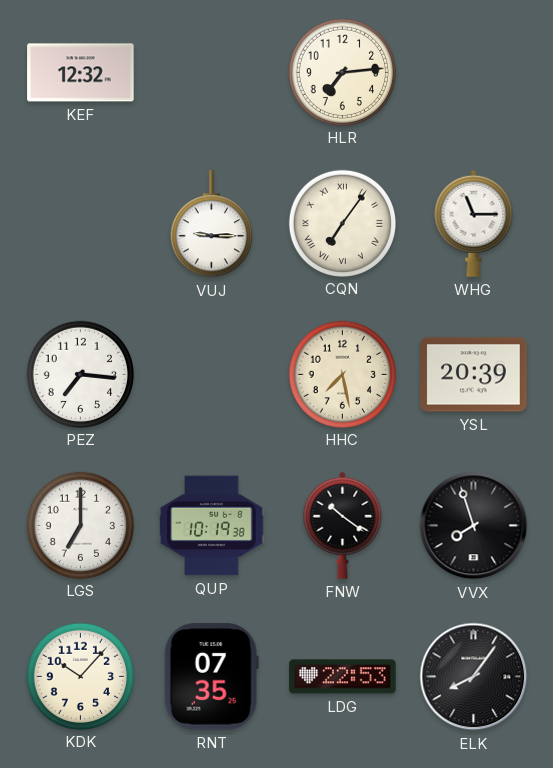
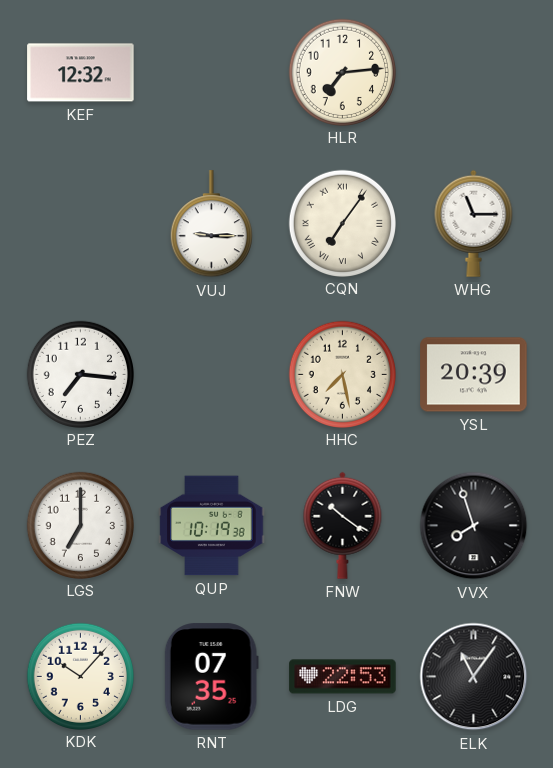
ELK: 8:06 -> 11:06
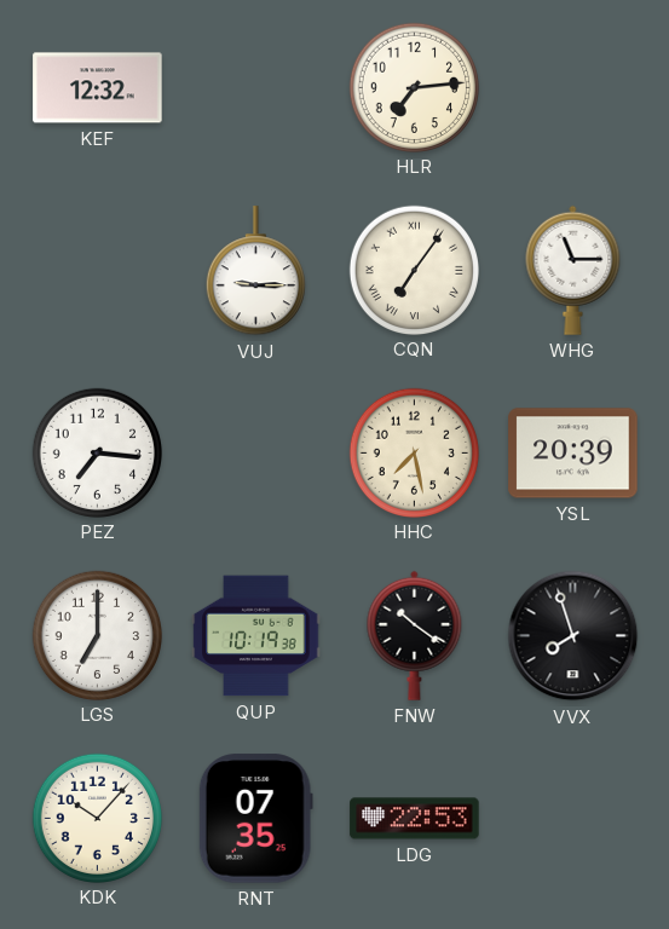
ELK: 11:06 -> none
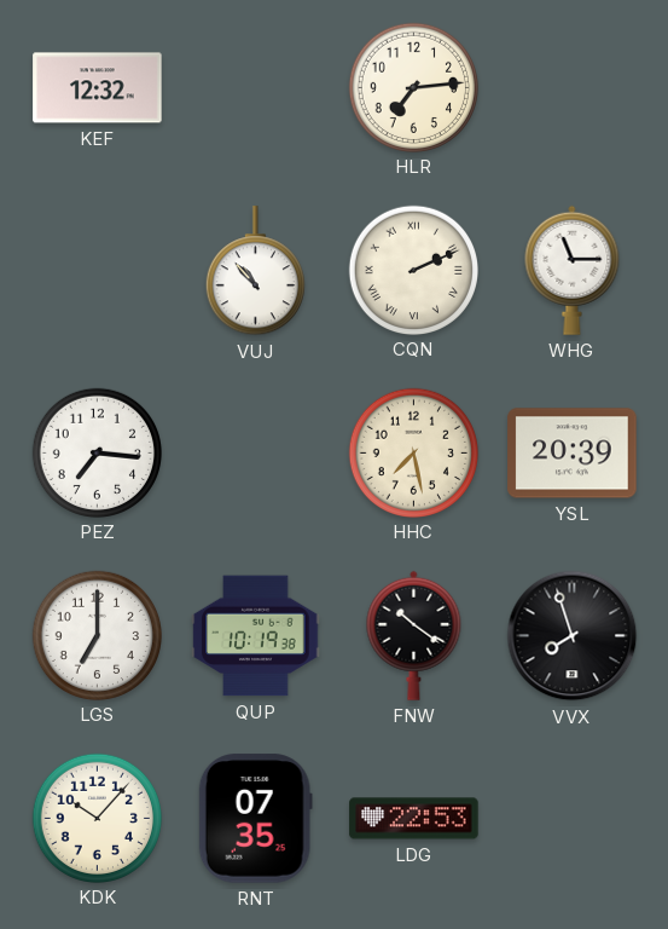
VUJ: 9:15 -> 10:53
CQN: 7:06 -> 2:11
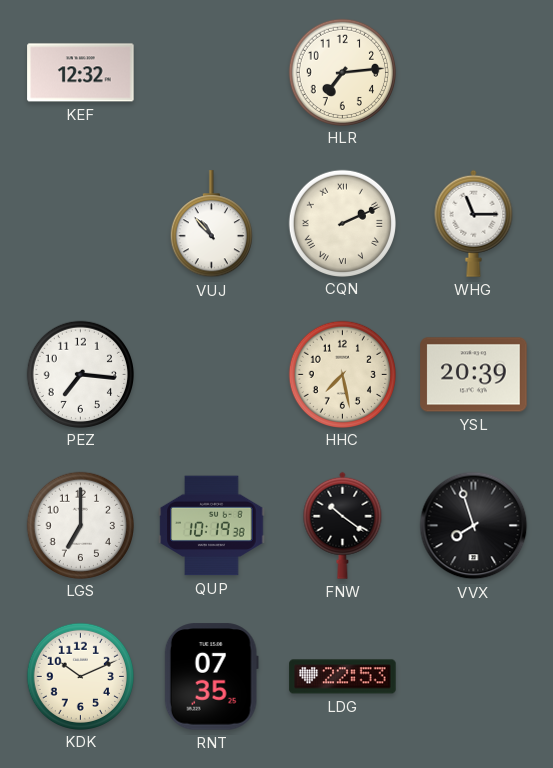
KDK: 10:07 -> 10:11
